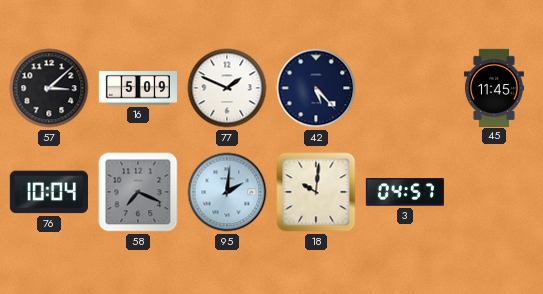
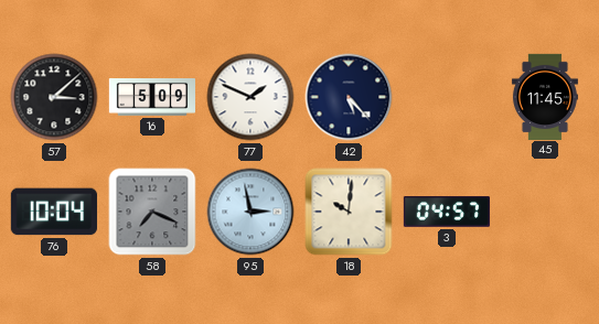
95: 2:01 -> 2:58
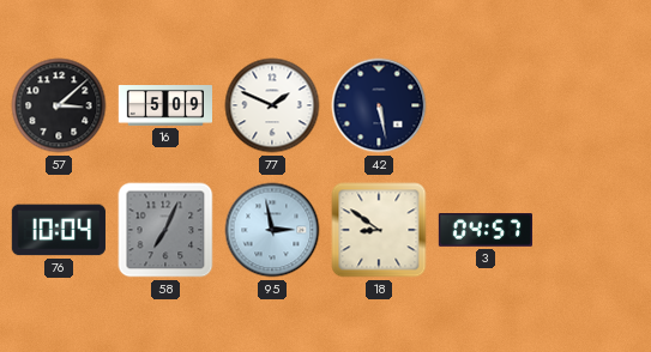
42: 5:23 -> 5:28
45: 11:45 -> none
58: 7:19 -> 7:04
18: 10:01 -> 8:51
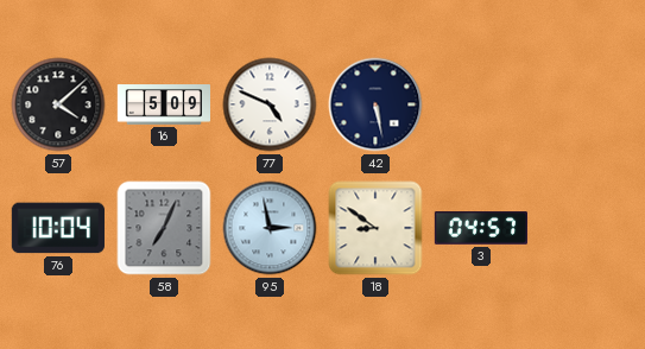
57: 3:08 -> 4:08
77: 1:49 -> 4:49
